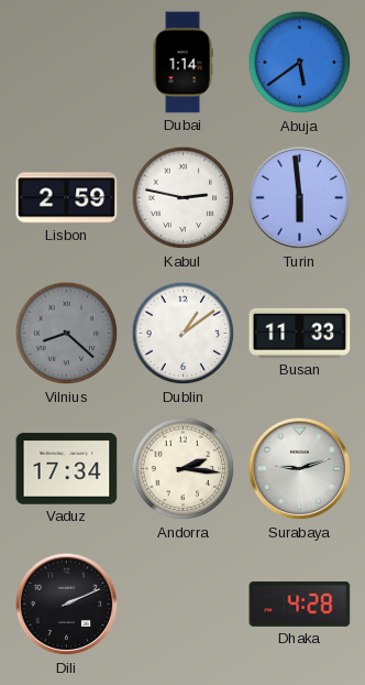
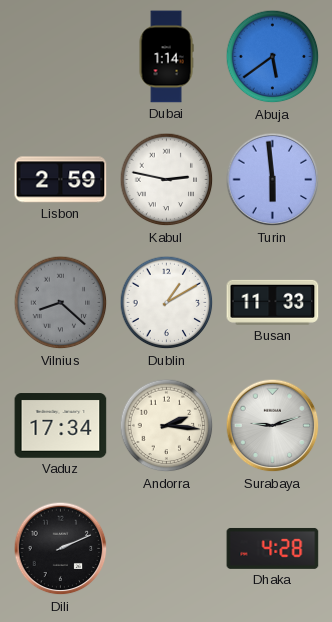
Dublin: 1:09 -> 1:10
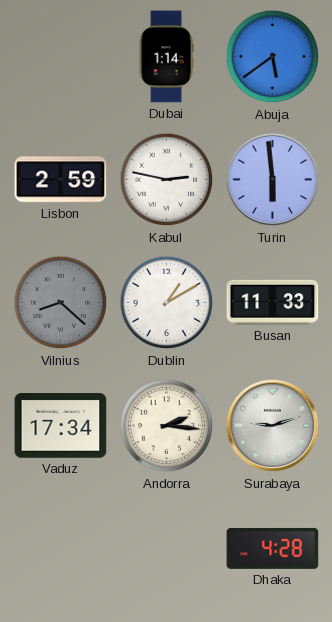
Dili: 2:11 -> none
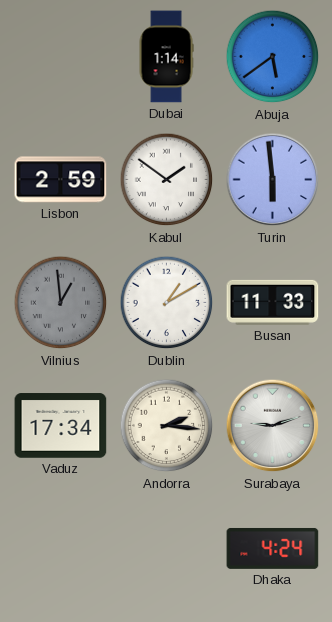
Kabul: 2:47 -> 1:51
Vilnius: 8:22 -> 12:59
Dhaka: 4:28 -> 4:24
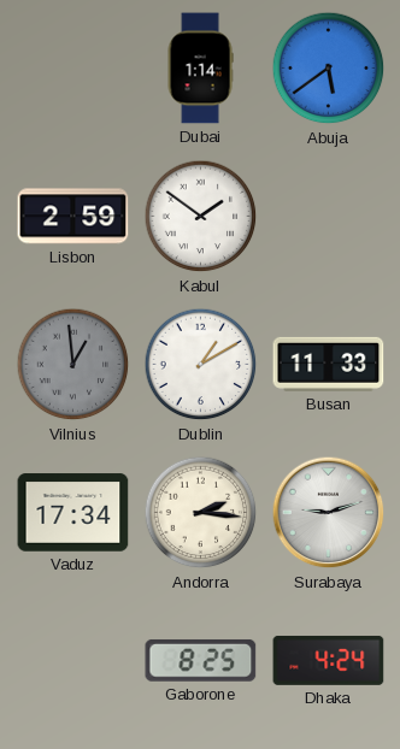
Turin: 5:59 -> none
Gaborone: none -> 8:25
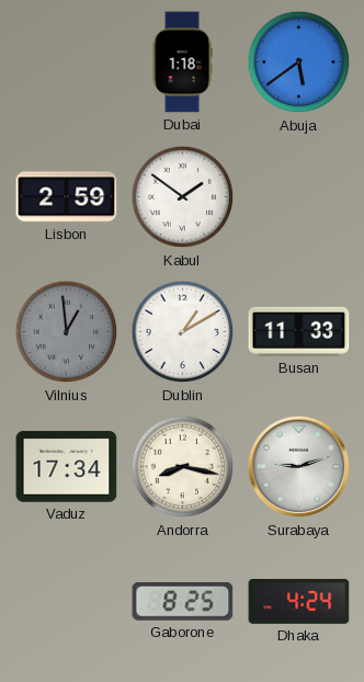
Dubai: 1:14 -> 1:18
Andorra: 2:16 -> 8:17
